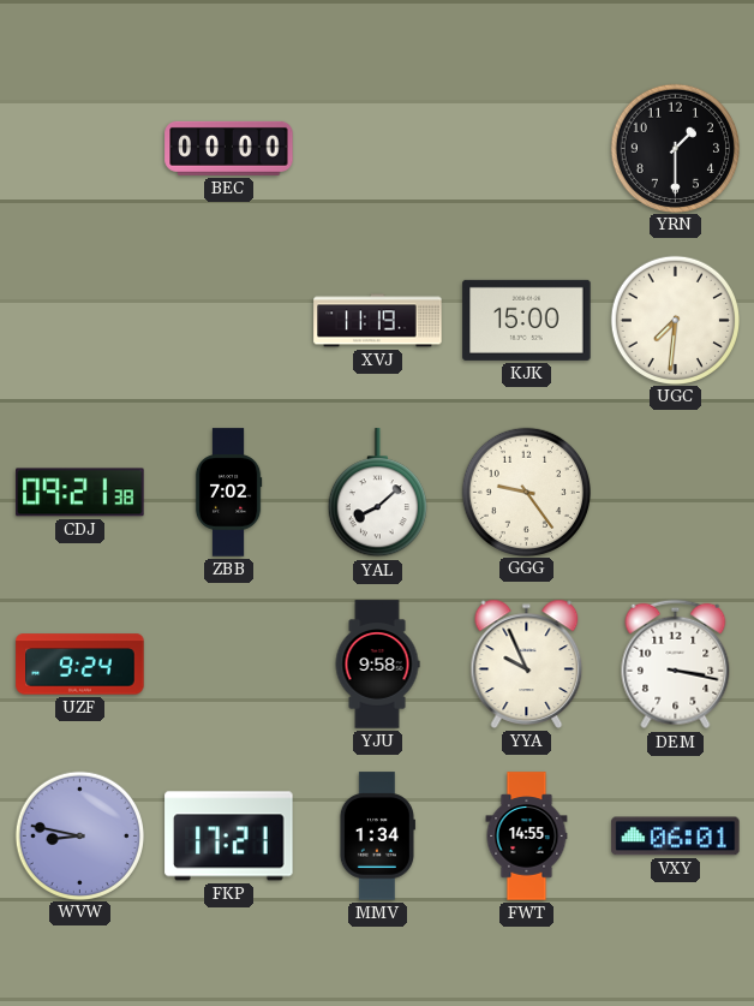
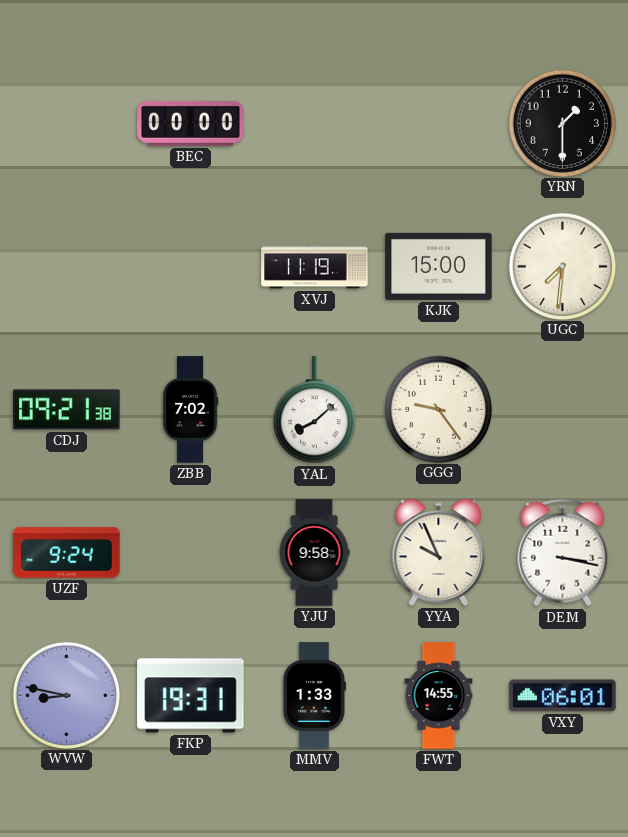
FKP: 17:21 -> 19:31
MMV: 1:34 -> 1:33
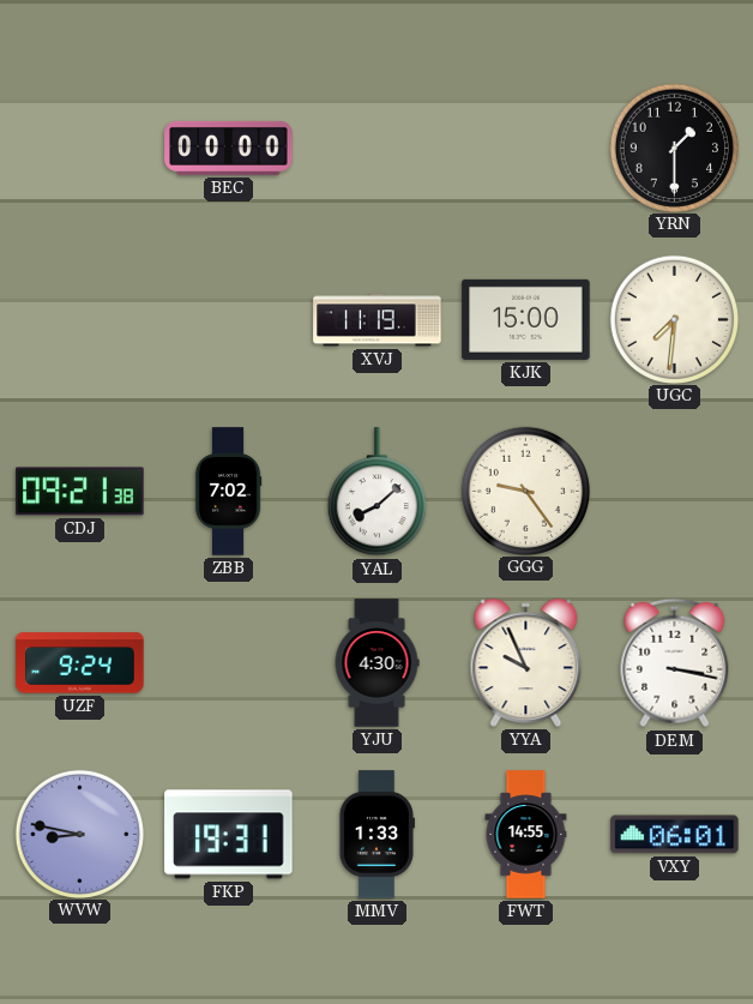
YJU: 9:58 -> 4:30
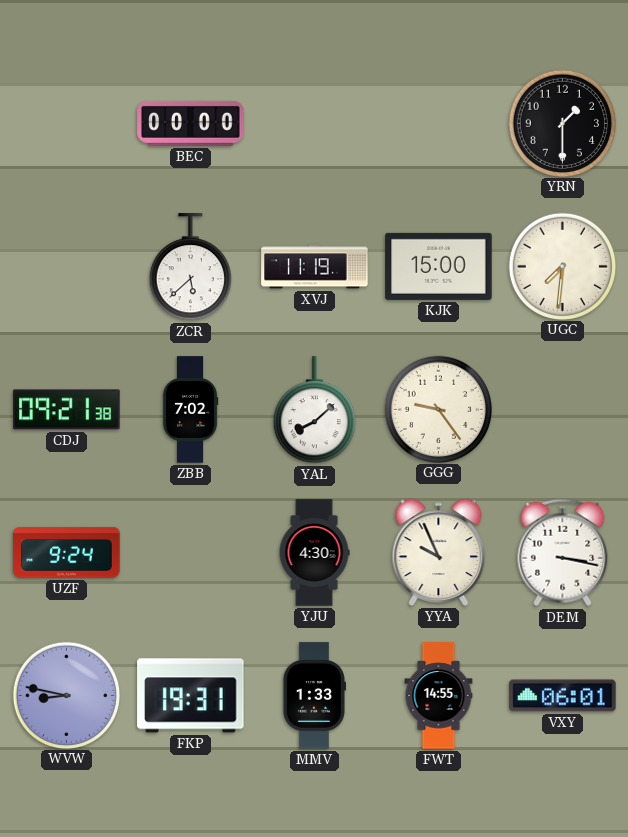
ZCR: none -> 5:38
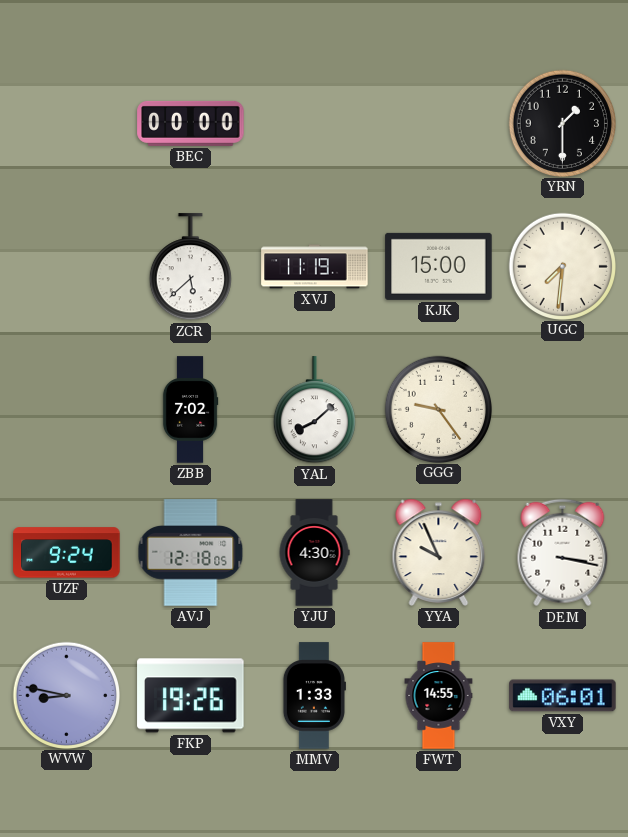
CDJ: 09:21 -> none
AVJ: none -> 12:18
FKP: 19:31 -> 19:26
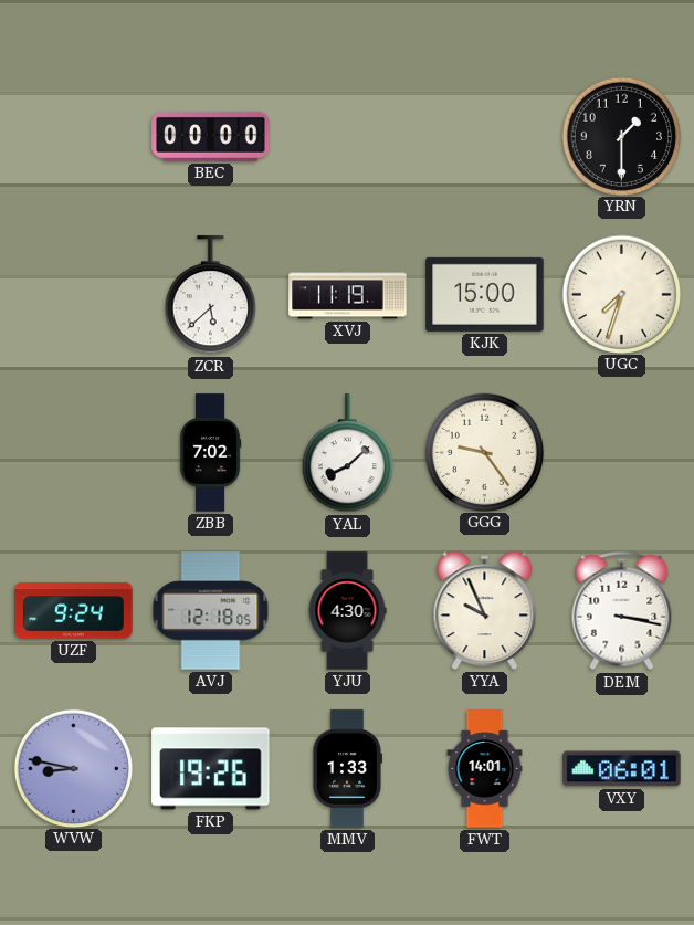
UGC: 7:31 -> 7:33
FWT: 14:55 -> 14:01
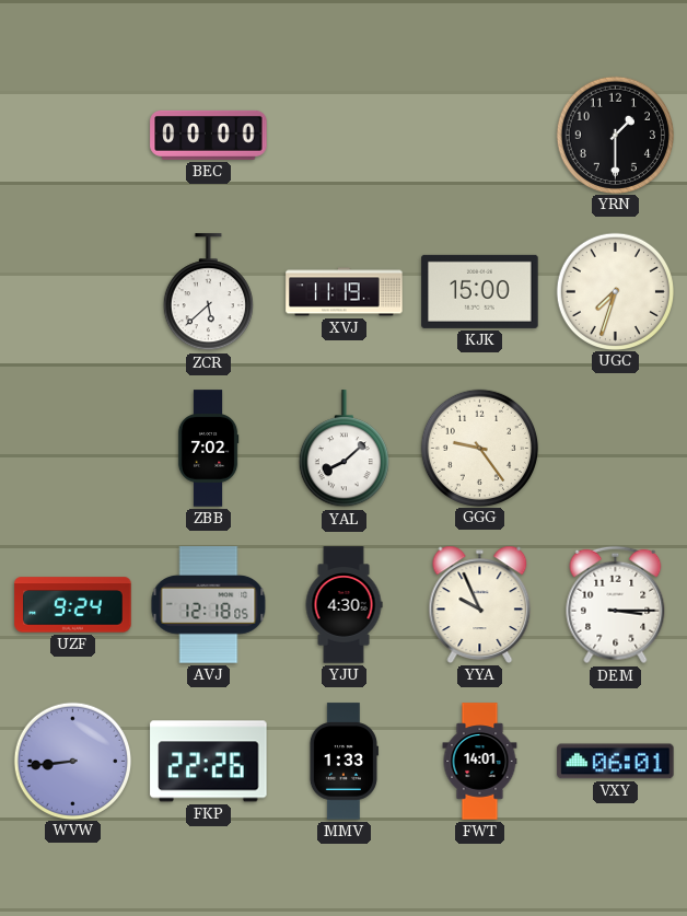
DEM: 3:17 -> 3:15
WVW: 8:47 -> 8:44
FKP: 19:26 -> 22:26
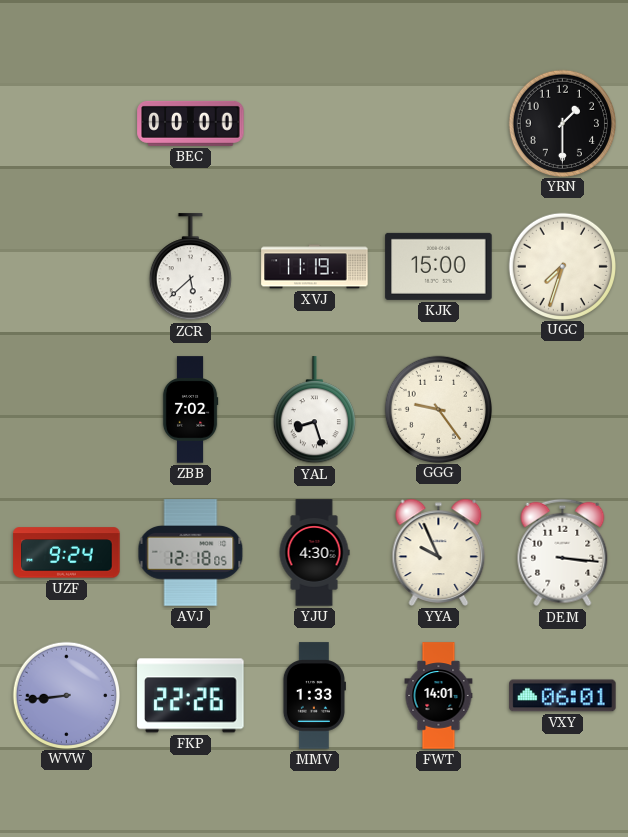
YAL: 8:08 -> 8:27
DEM: 3:15 -> 3:16
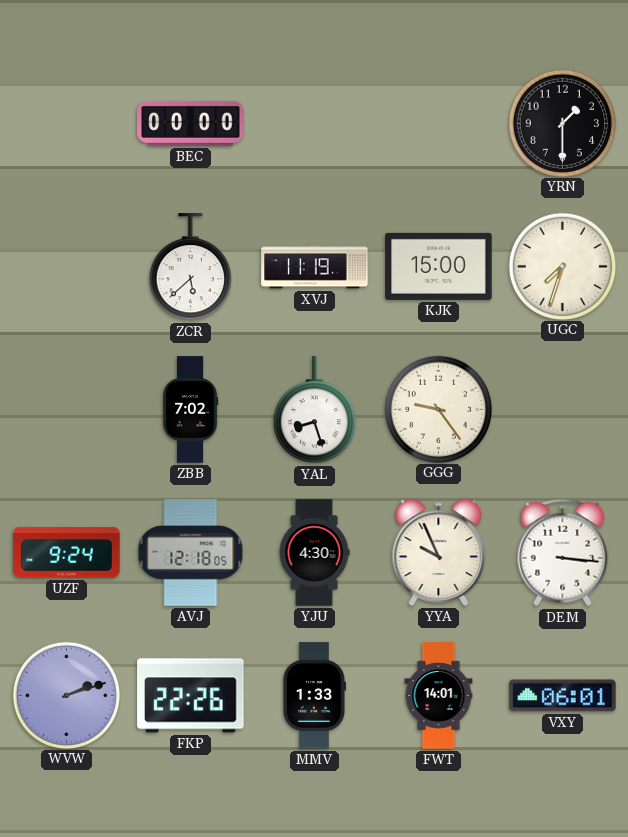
WVW: 8:44 -> 2:12
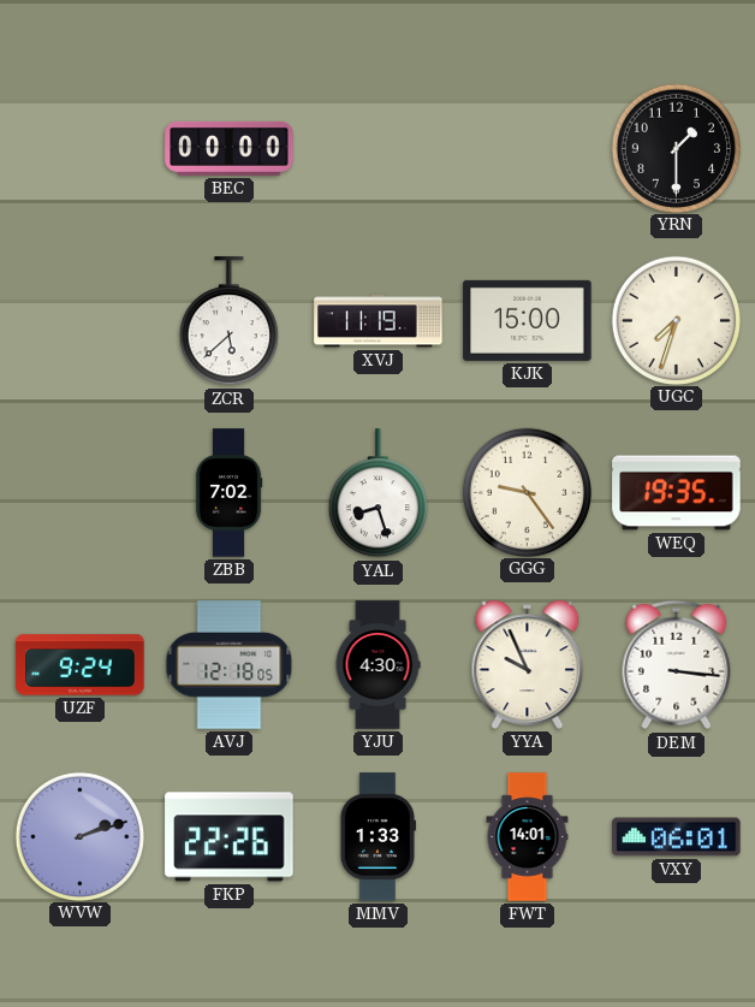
WEQ: none -> 19:35
